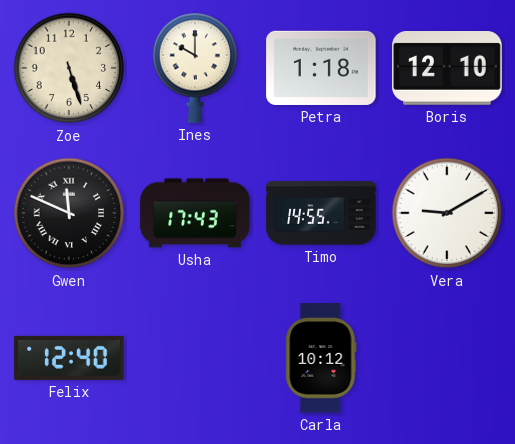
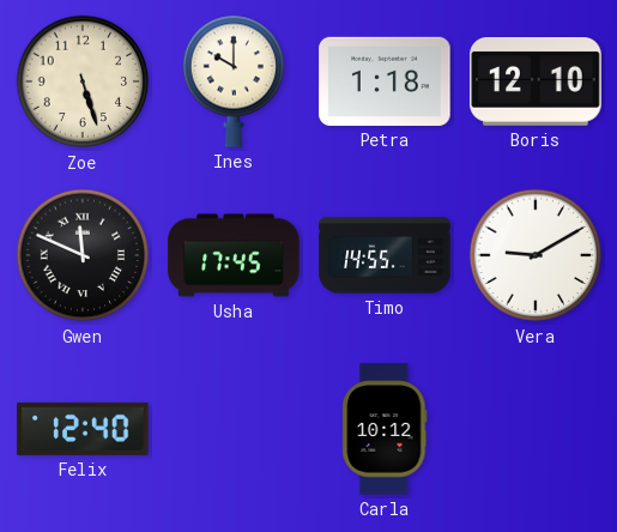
Usha: 17:43 -> 17:45
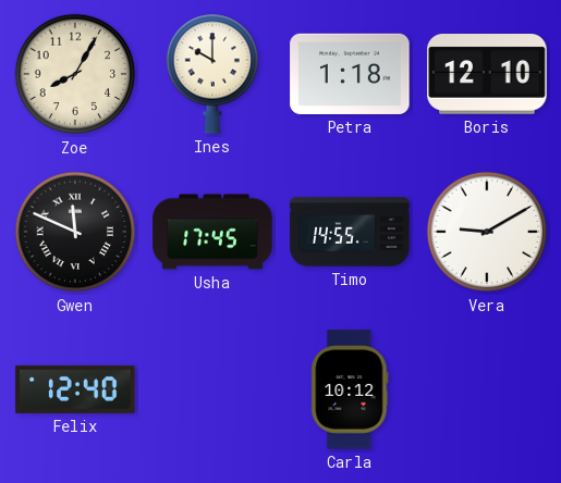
Zoe: 5:27 -> 8:05
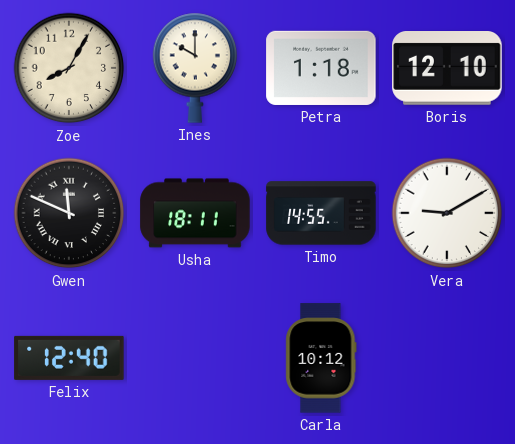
Usha: 17:45 -> 18:11
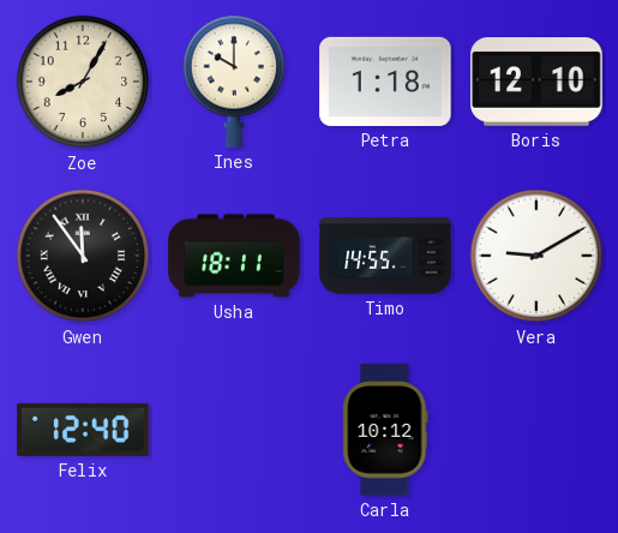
Gwen: 11:49 -> 11:54
